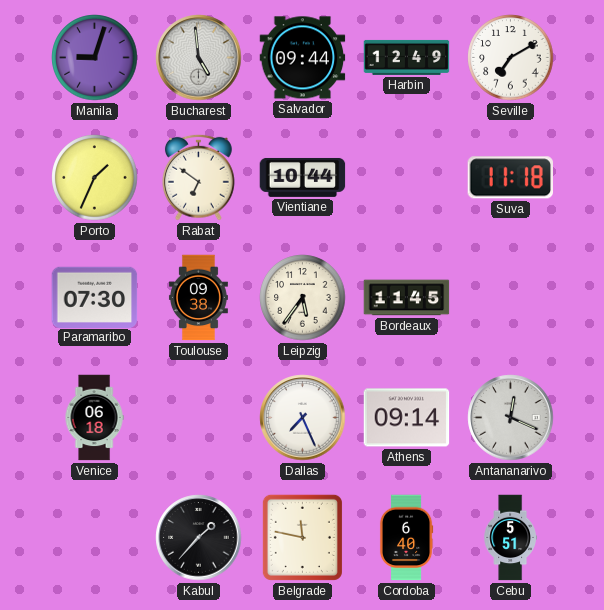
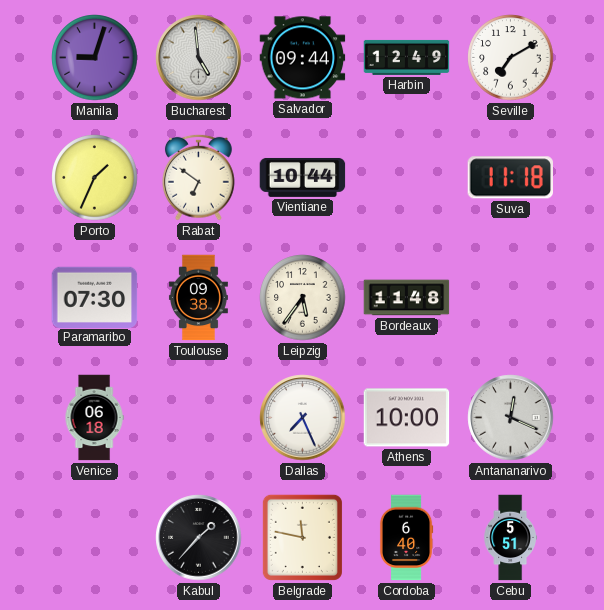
Bordeaux: 11:45 -> 11:48
Athens: 09:14 -> 10:00
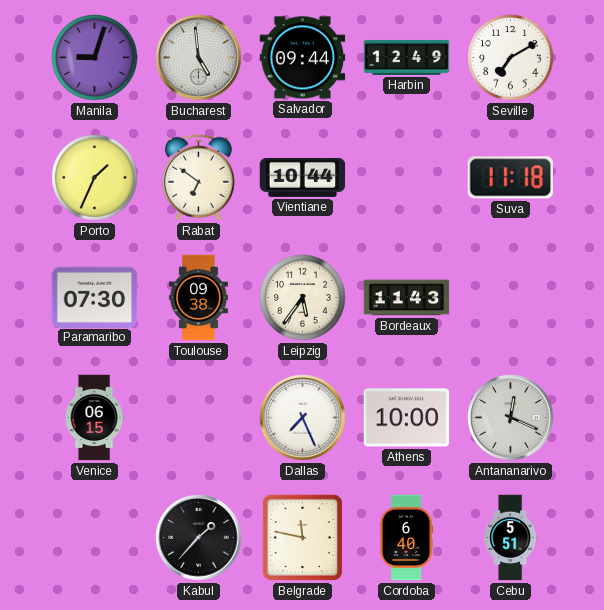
Bordeaux: 11:48 -> 11:43
Venice: 06:18 -> 06:15
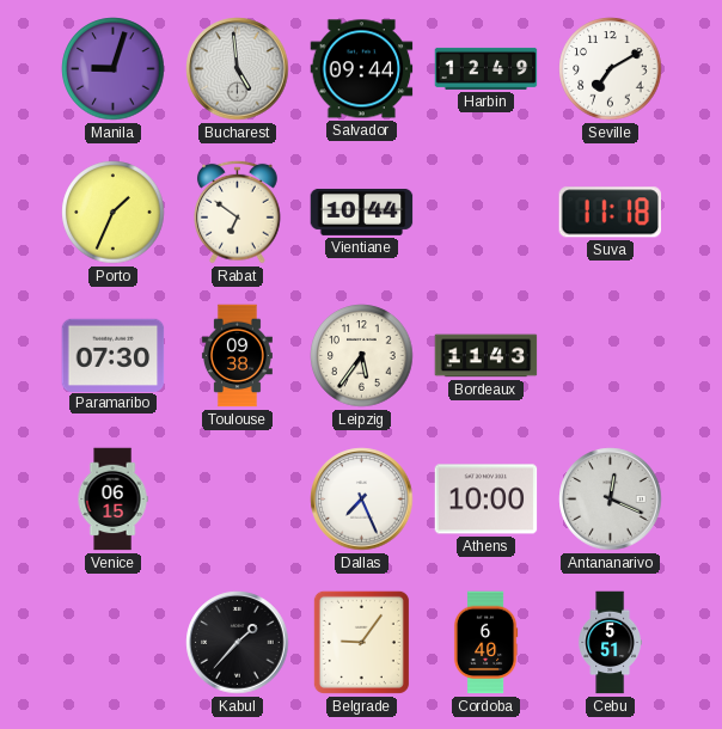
Belgrade: 11:47 -> 9:06
